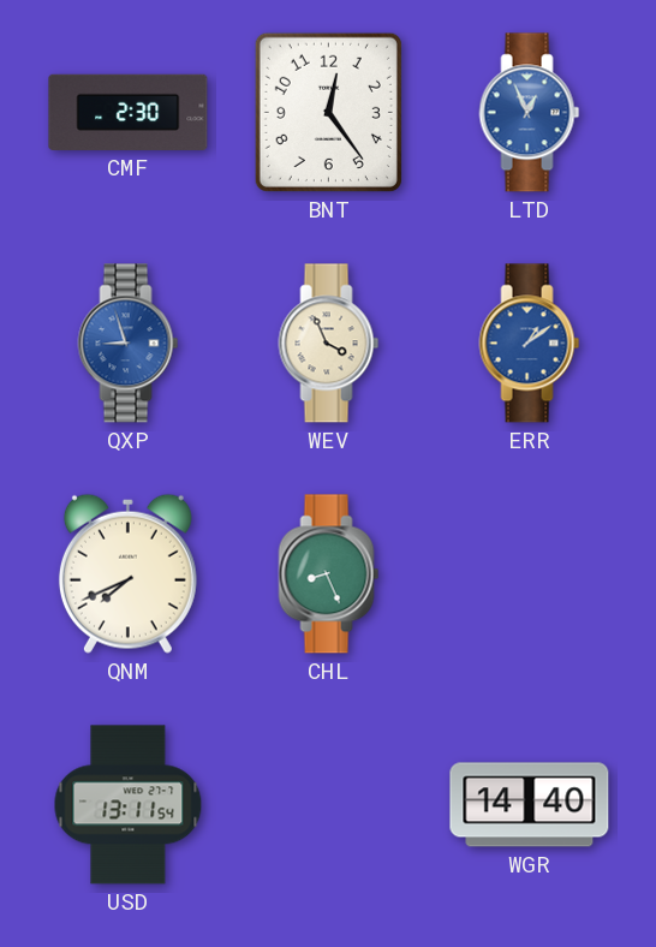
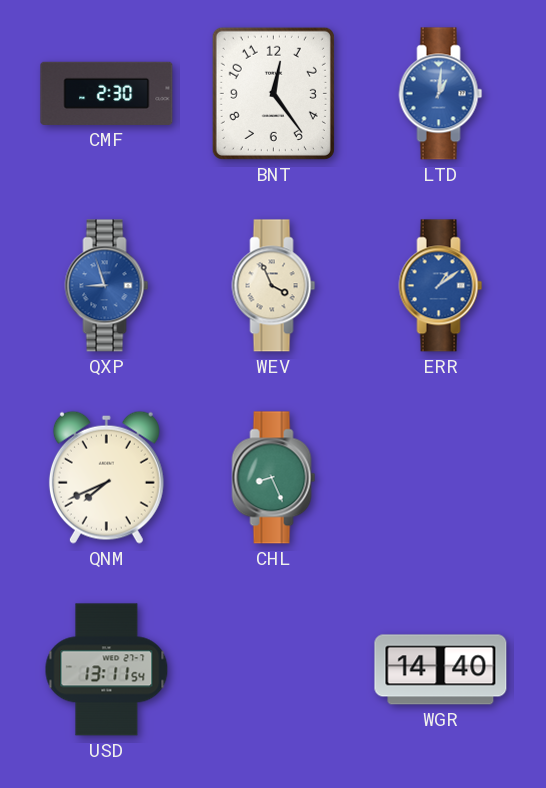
LTD: 12:56 -> 1:01
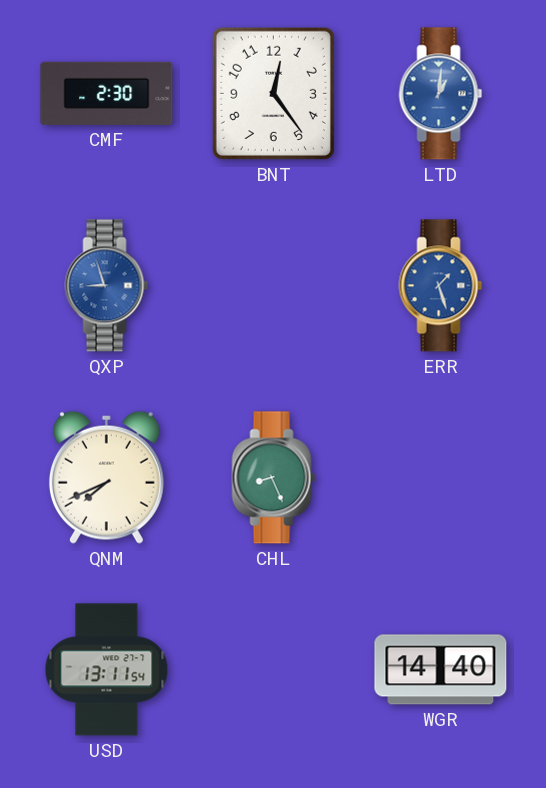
WEV: 3:56 -> none
ERR: 1:09 -> 1:27
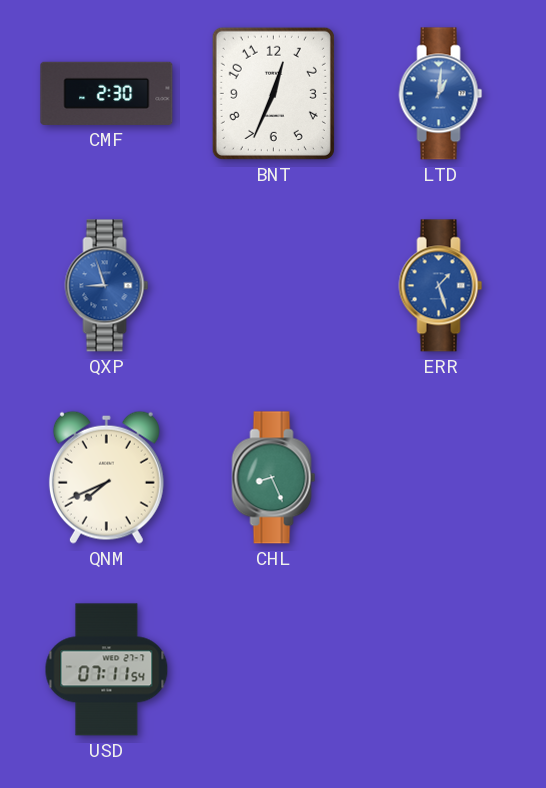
BNT: 12:24 -> 12:34
USD: 13:11 -> 07:11
WGR: 14:40 -> none
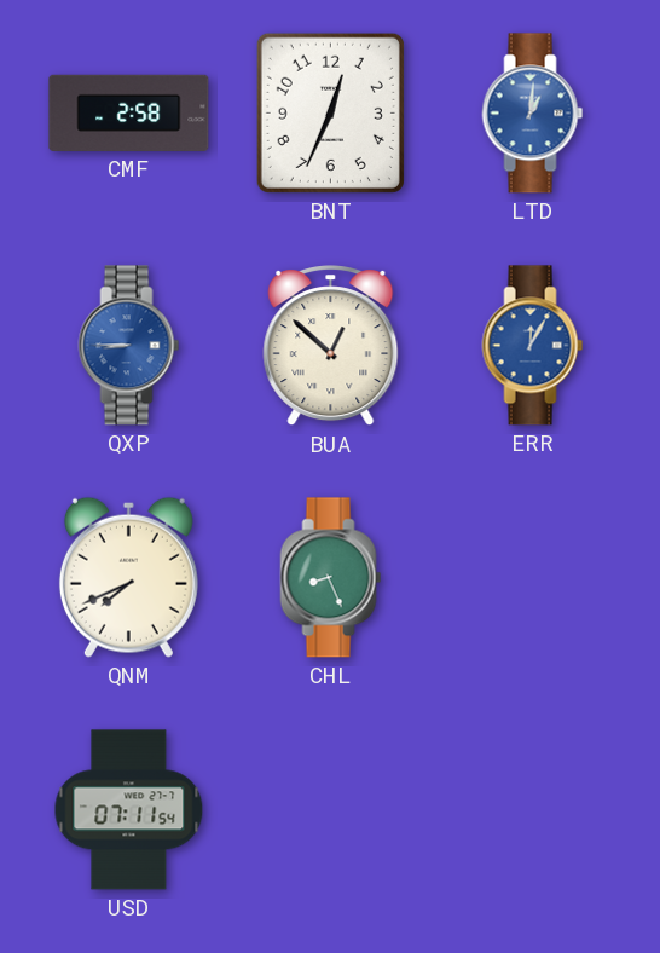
CMF: 2:30 -> 2:58
QXP: 8:57 -> 8:45
BUA: none -> 12:52
ERR: 1:27 -> 12:05
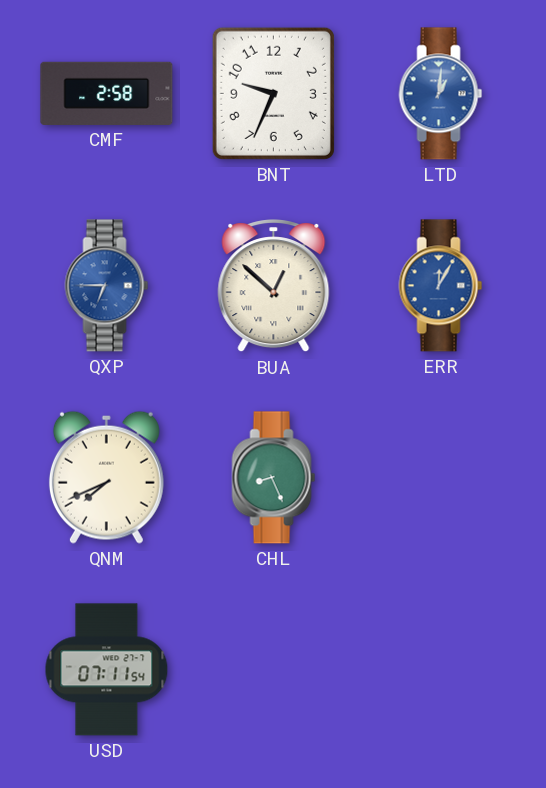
BNT: 12:34 -> 9:34
QXP: 8:45 -> 6:45
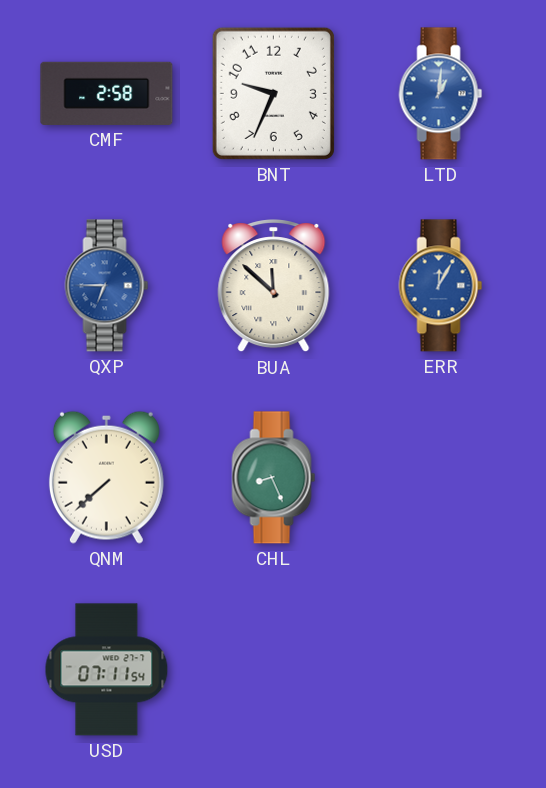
BUA: 12:52 -> 11:52
QNM: 7:41 -> 7:38
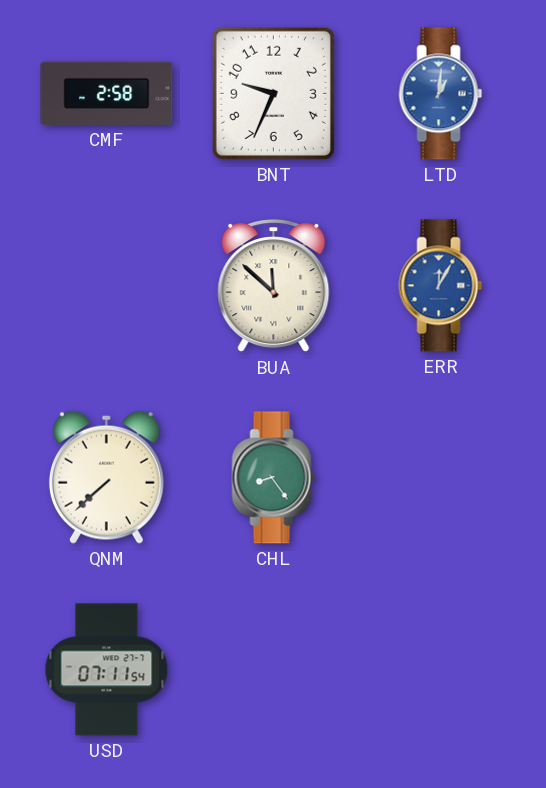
QXP: 6:45 -> none
CHL: 8:26 -> 8:24
